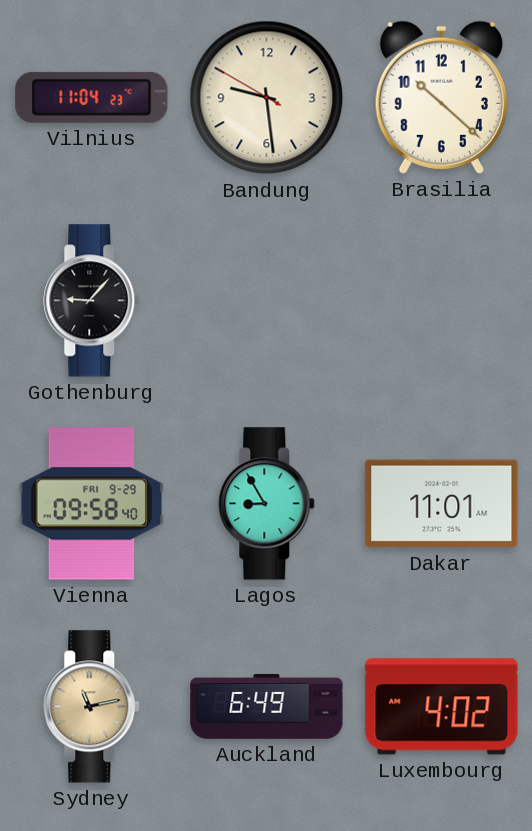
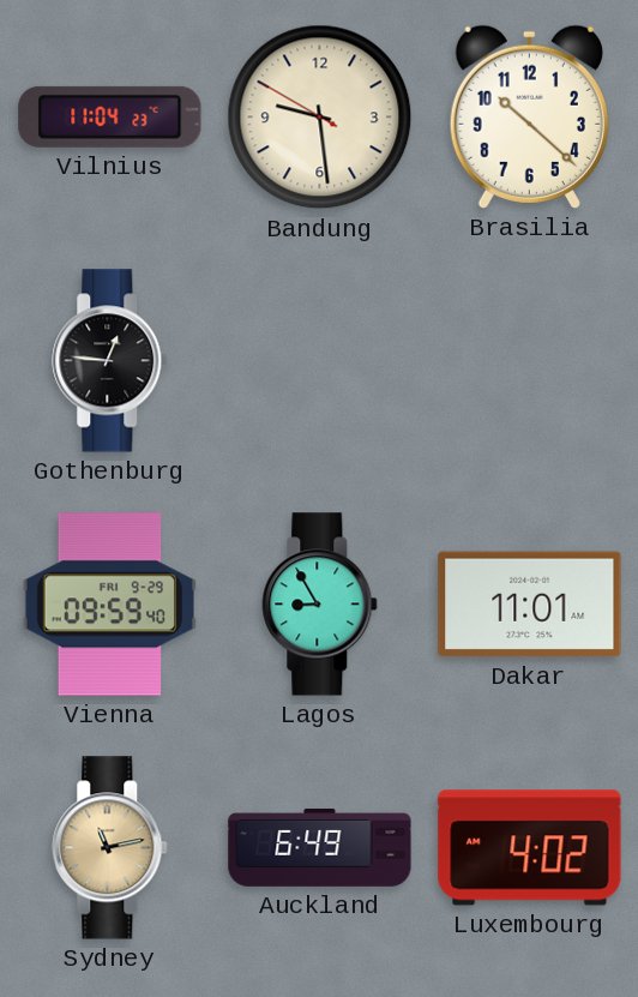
Gothenburg: 9:07 -> 12:46
Vienna: 09:58 -> 09:59
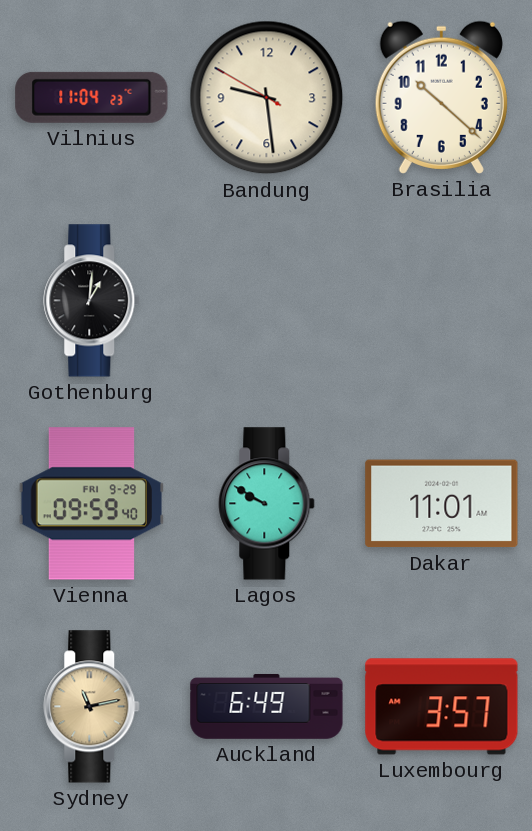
Gothenburg: 12:46 -> 1:01
Lagos: 8:55 -> 9:50
Luxembourg: 4:02 -> 3:57
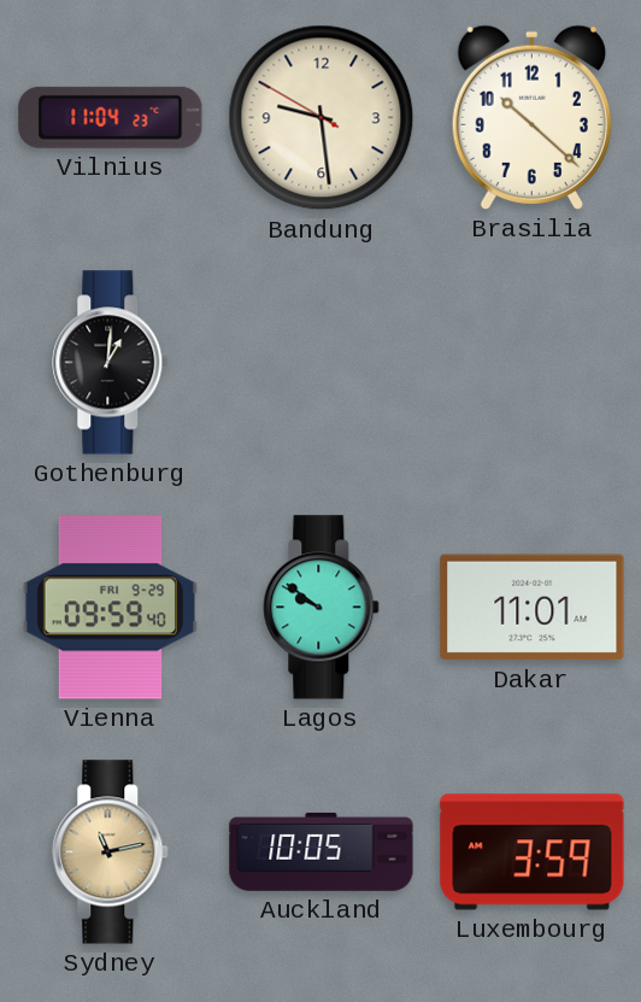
Lagos: 9:50 -> 9:51
Auckland: 6:49 -> 10:05
Luxembourg: 3:57 -> 3:59
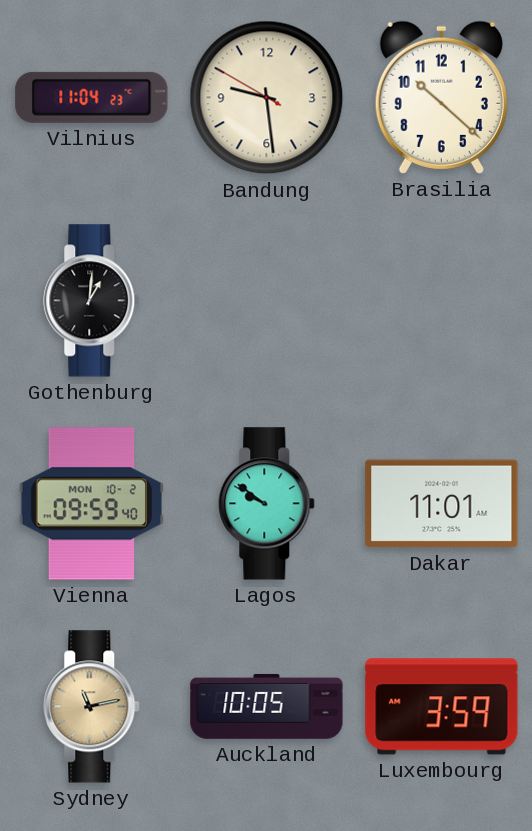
Vienna date: FRI 9-29 -> MON 10-2
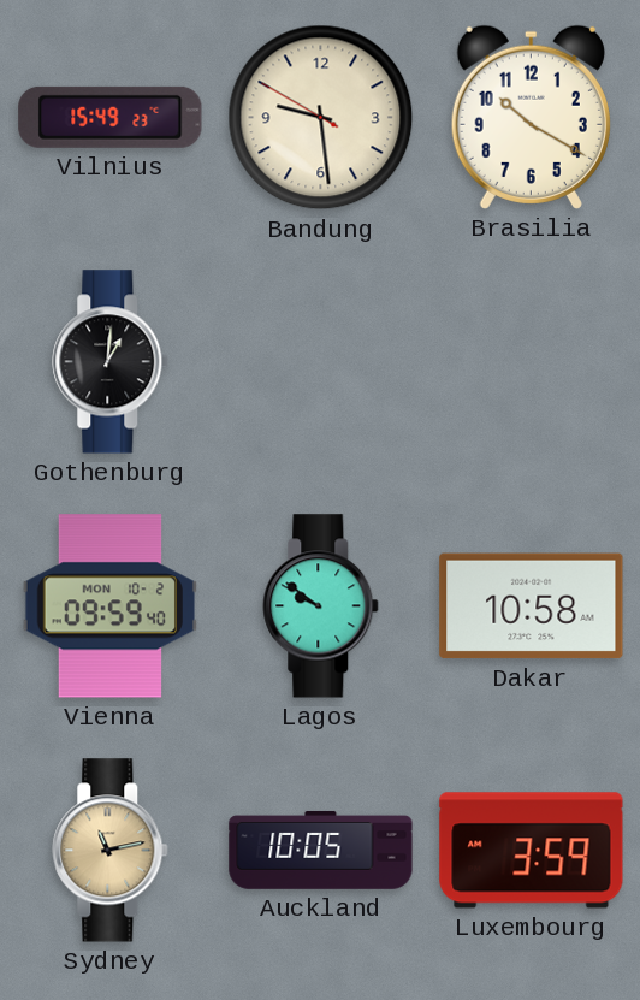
Vilnius: 11:04 -> 15:49
Brasilia: 10:22 -> 10:20
Dakar: 11:01 -> 10:58
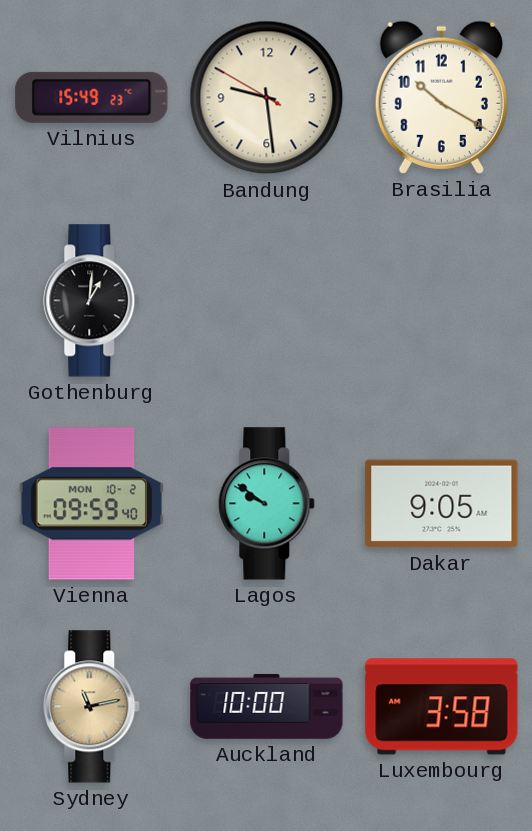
Dakar: 10:58 -> 9:05
Auckland: 10:05 -> 10:00
Luxembourg: 3:59 -> 3:58
